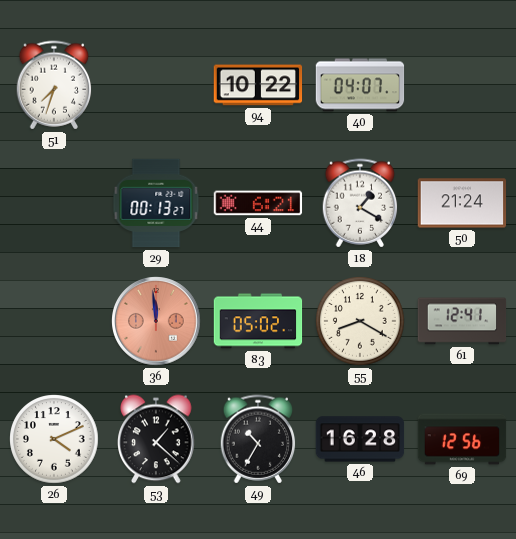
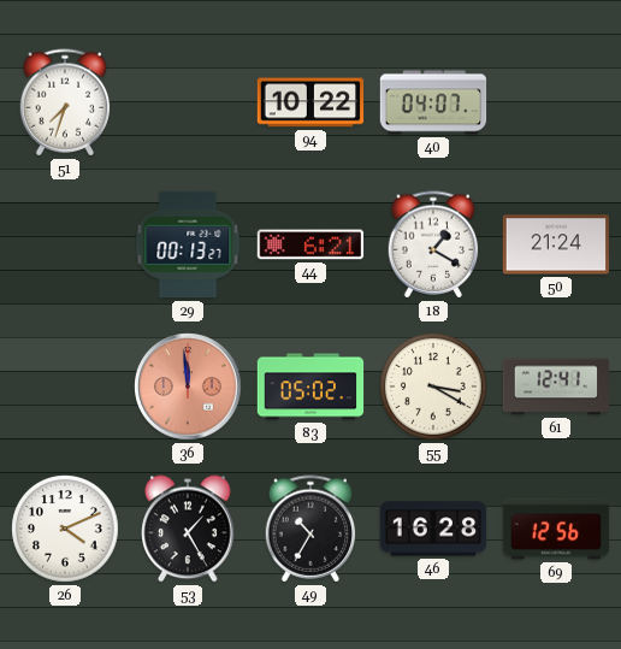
55: 8:20 -> 3:20
53: 1:22 -> 1:25
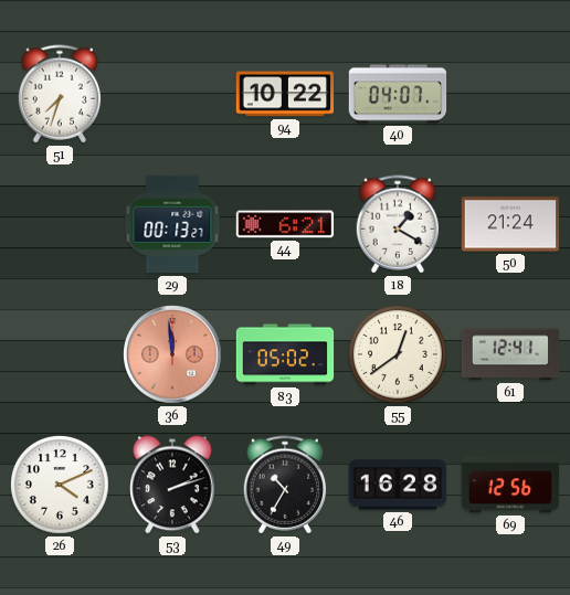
55: 3:20 -> 12:39
53: 1:25 -> 2:12
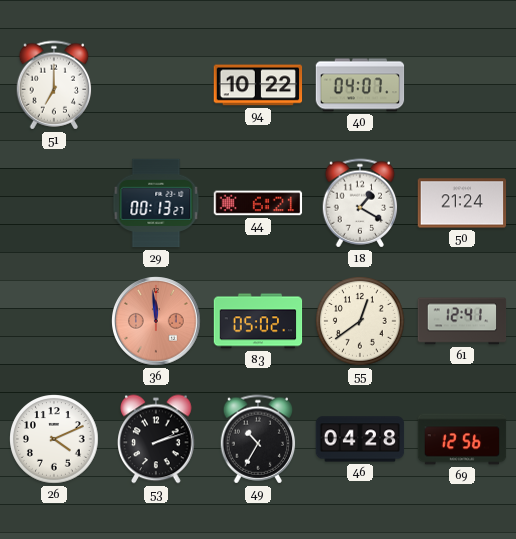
51: 7:33 -> 7:00
46: 16:28 -> 04:28
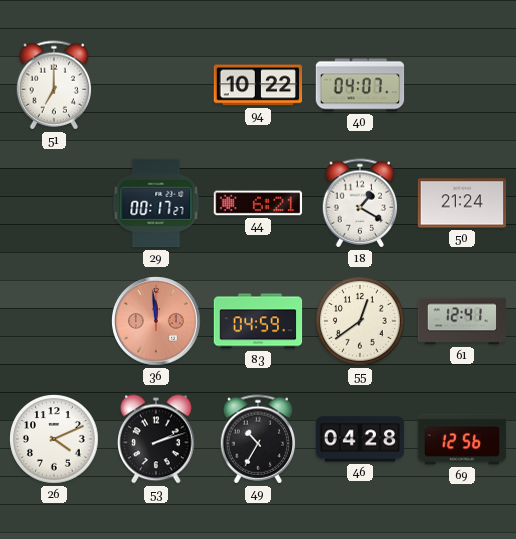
29: 00:13 -> 00:17
83: 05:02 -> 04:59
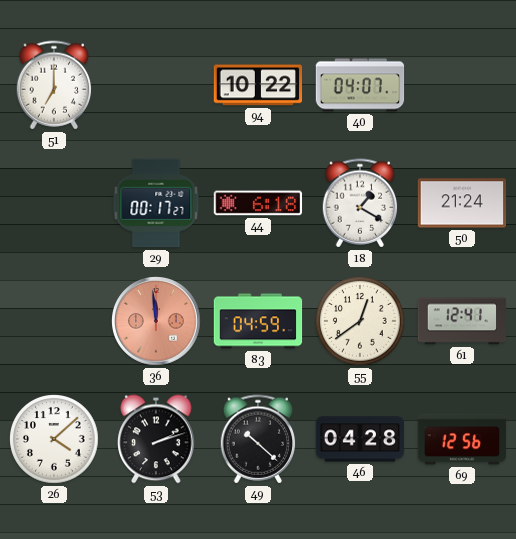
44: 6:21 -> 6:18
26: 4:11 -> 4:08
49: 10:35 -> 10:22
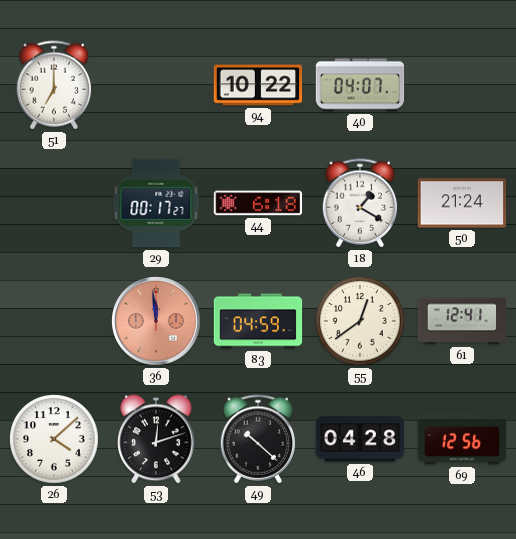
53: 2:12 -> 12:12
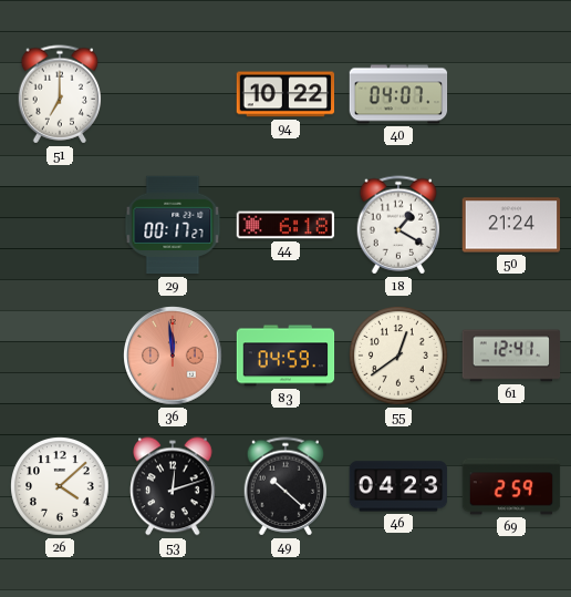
46: 04:28 -> 04:23
69: 12:56 -> 2:59
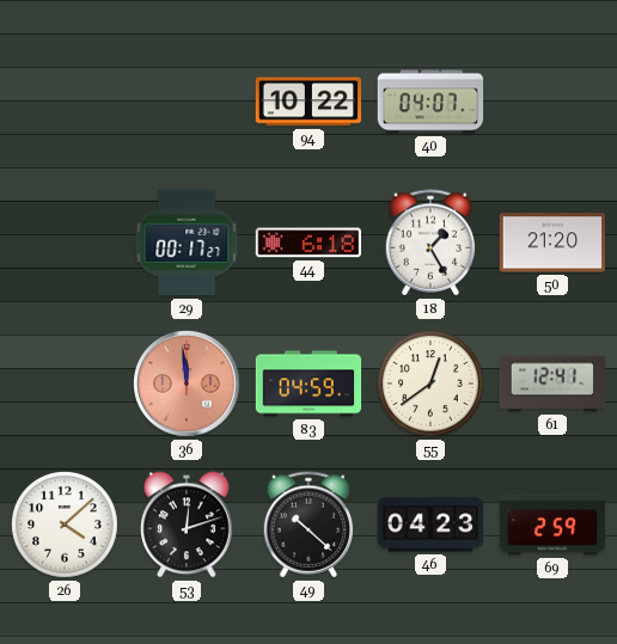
51: 7:00 -> none
18: 1:20 -> 1:25
50: 21:24 -> 21:20
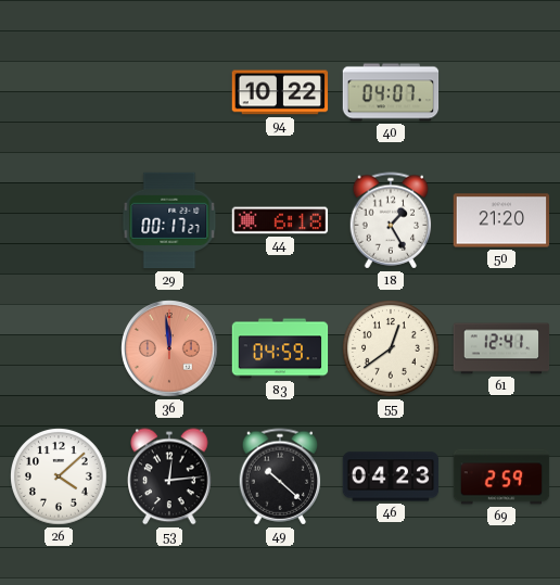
53: 12:12 -> 12:14
